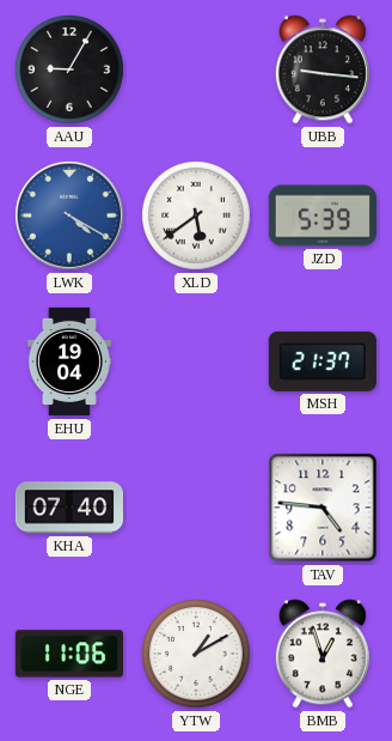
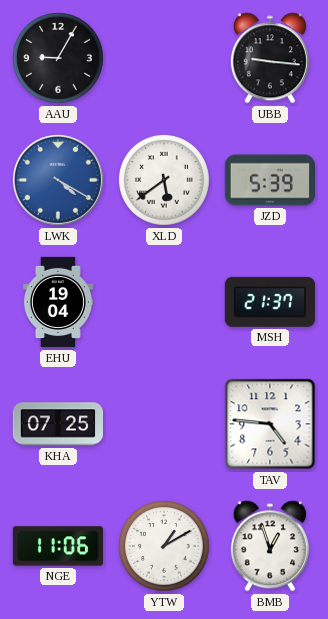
KHA: 07:40 -> 07:25
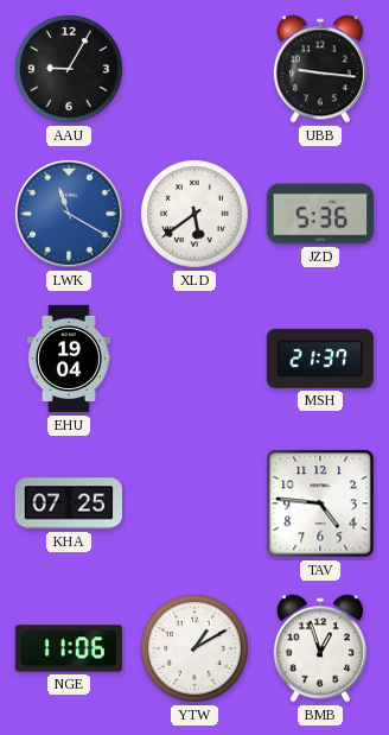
LWK: 4:20 -> 11:20
JZD: 5:39 -> 5:36
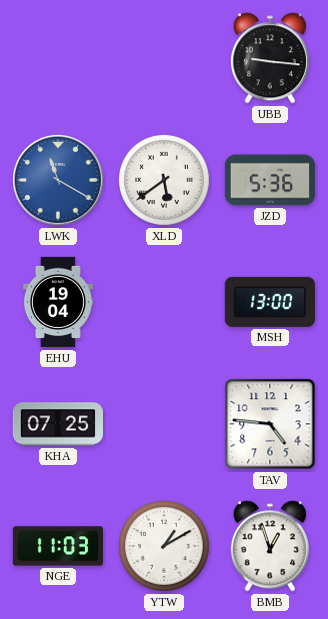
AAU: 9:05 -> none
MSH: 21:37 -> 13:00
NGE: 11:06 -> 11:03
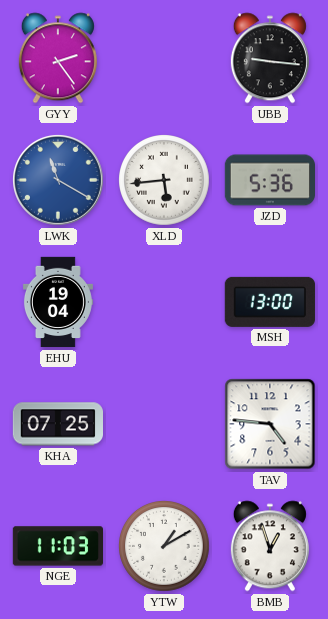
GYY: none -> 2:24
XLD: 5:39 -> 5:44
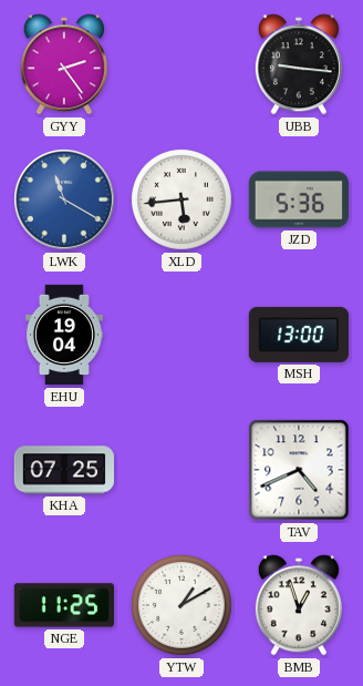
TAV: 4:46 -> 4:41
NGE: 11:03 -> 11:25
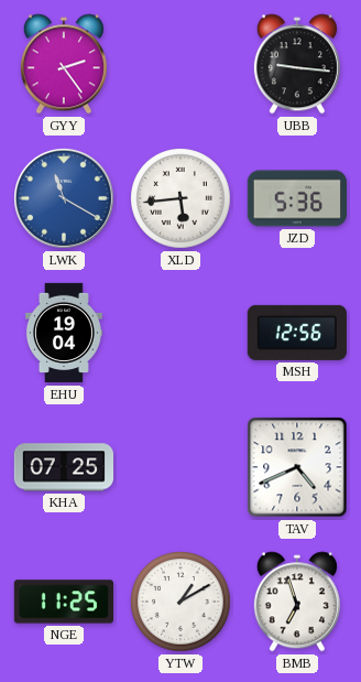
MSH: 13:00 -> 12:56
BMB: 12:57 -> 6:57
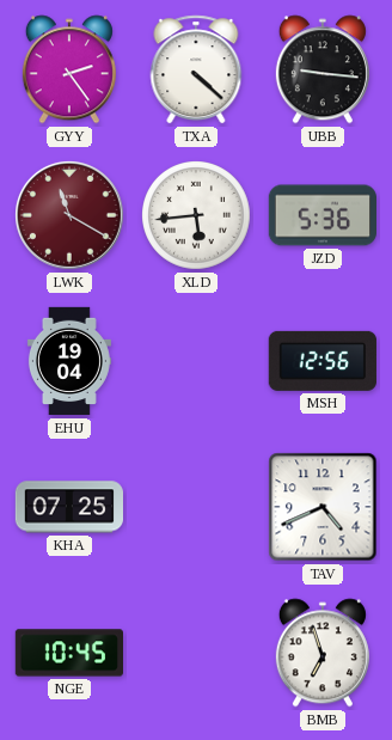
TXA: none -> 4:22
LWK dial: blue -> burgundy
NGE: 11:25 -> 10:45
YTW: 1:10 -> none
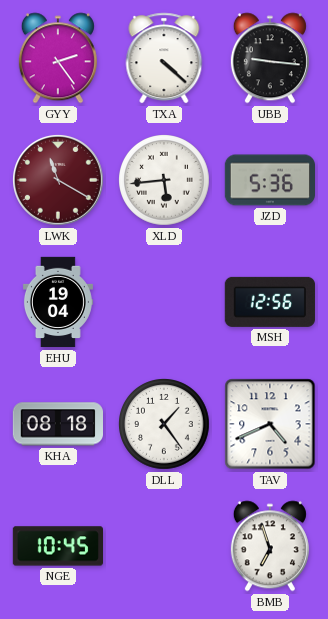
KHA: 07:25 -> 08:18
DLL: none -> 1:24
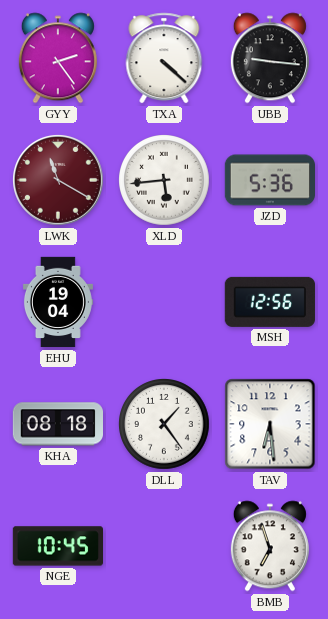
TAV: 4:41 -> 6:29
